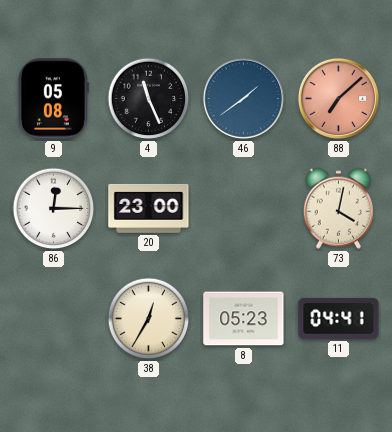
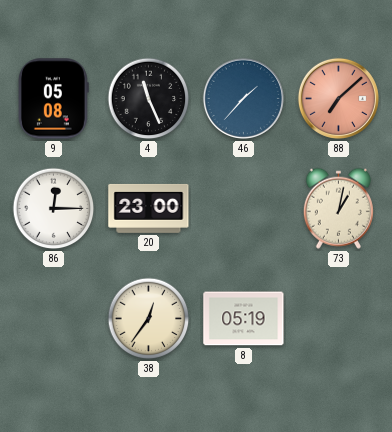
46: 1:39 -> 1:37
73: 4:02 -> 1:02
38: 12:35 -> 12:36
8: 05:23 -> 05:19
11: 04:41 -> none
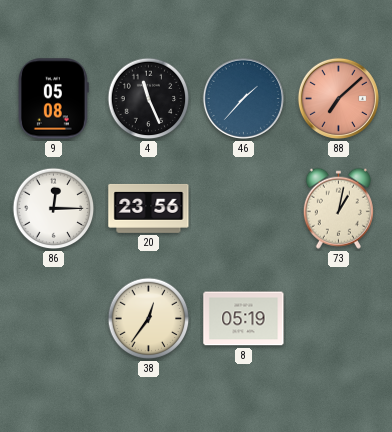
20: 23:00 -> 23:56
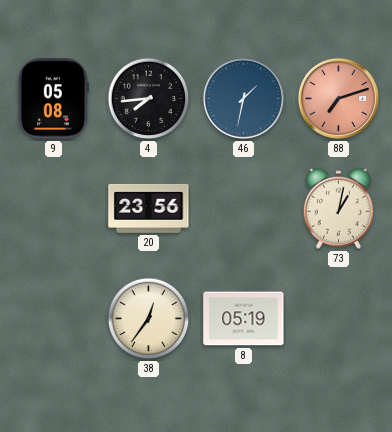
4: 11:26 -> 7:44
46: 1:37 -> 1:32
88: 7:08 -> 7:12
86: 12:15 -> none
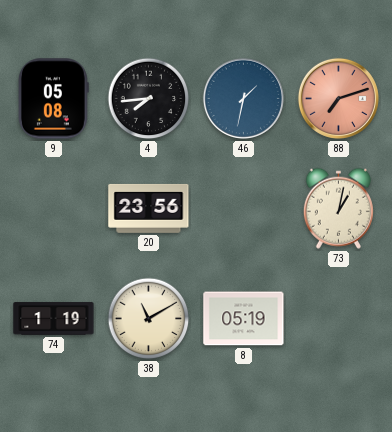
74: none -> 1:19
38: 12:36 -> 11:10
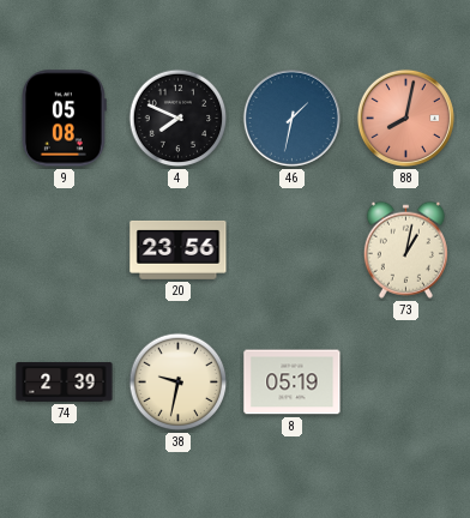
4: 7:44 -> 7:49
88: 7:12 -> 8:02
74: 1:19 -> 2:39
38: 11:10 -> 9:32
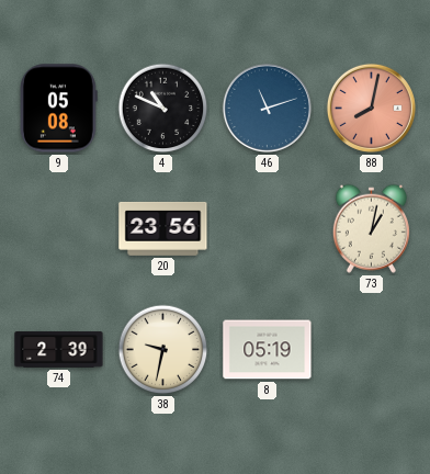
4: 7:49 -> 10:49
46: 1:32 -> 11:12
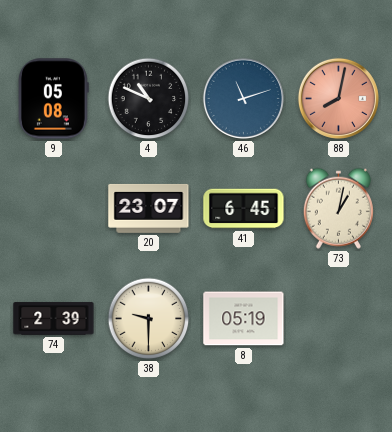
20: 23:56 -> 23:07
41: none -> 6:45
38: 9:32 -> 9:30
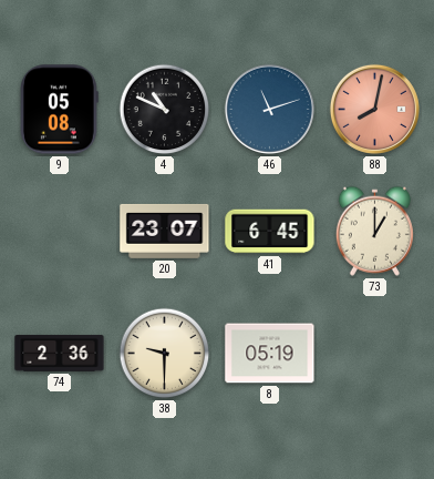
73: 1:02 -> 1:00
74: 2:39 -> 2:36
